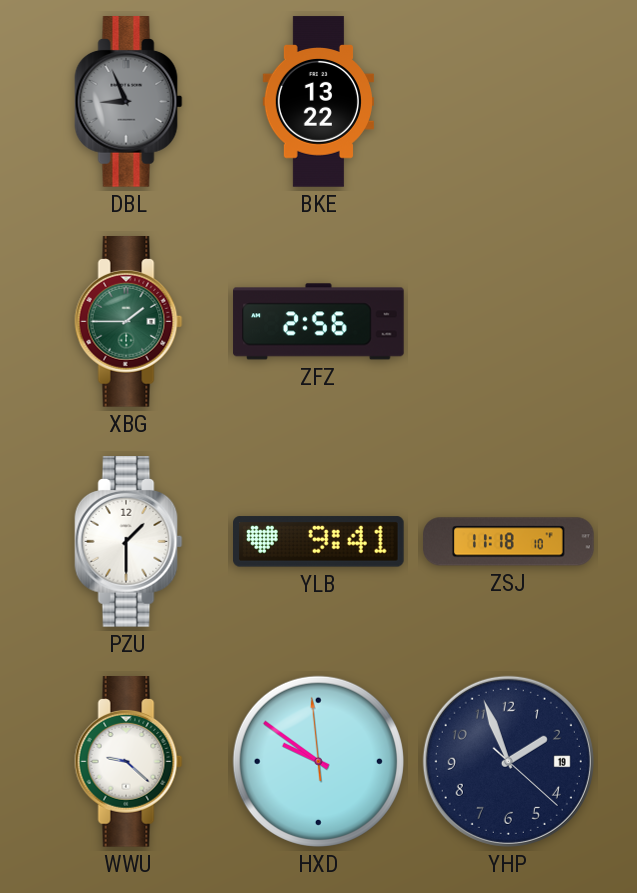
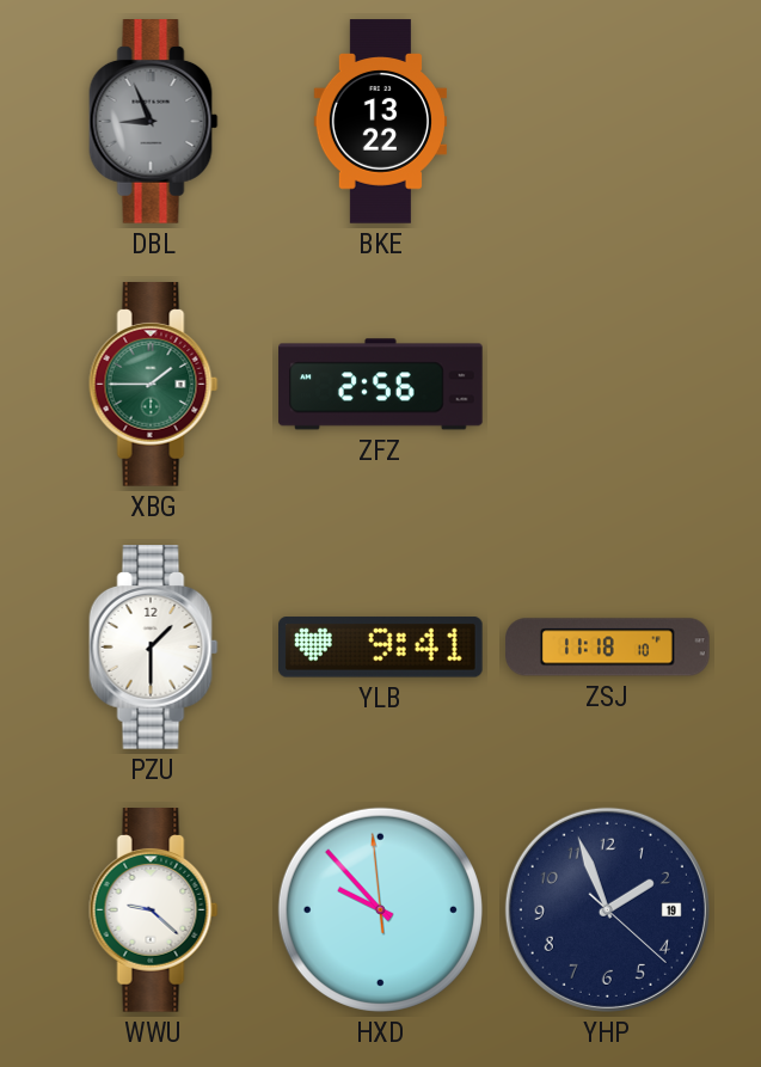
HXD: 9:50 -> 9:52
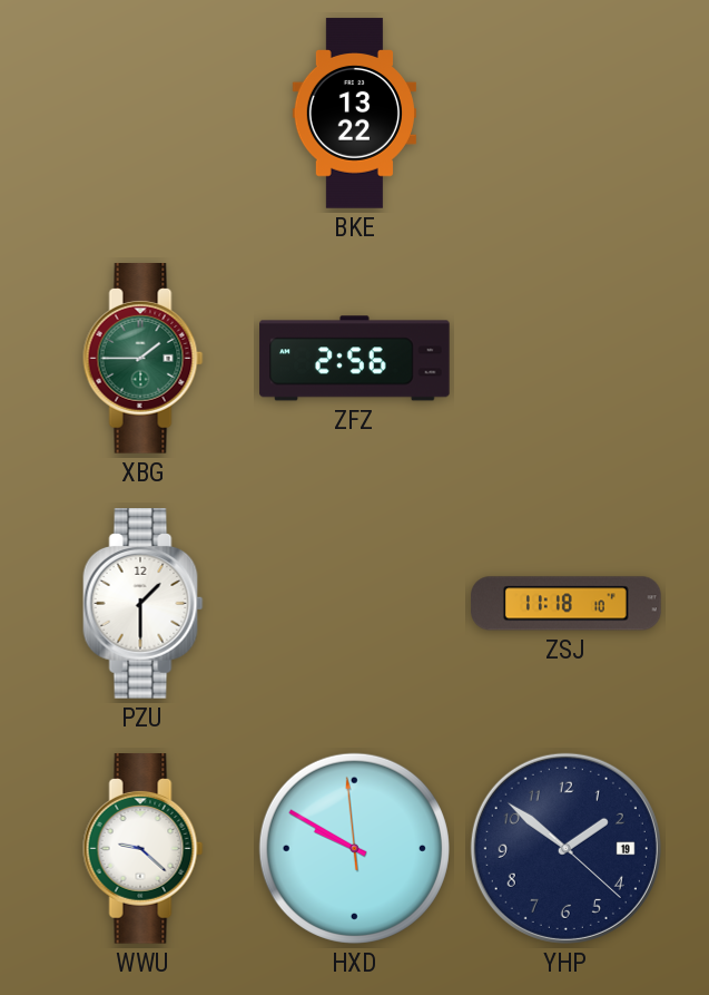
DBL: 8:56 -> none
YLB: 9:41 -> none
HXD: 9:52 -> 9:49
YHP: 1:56 -> 1:51
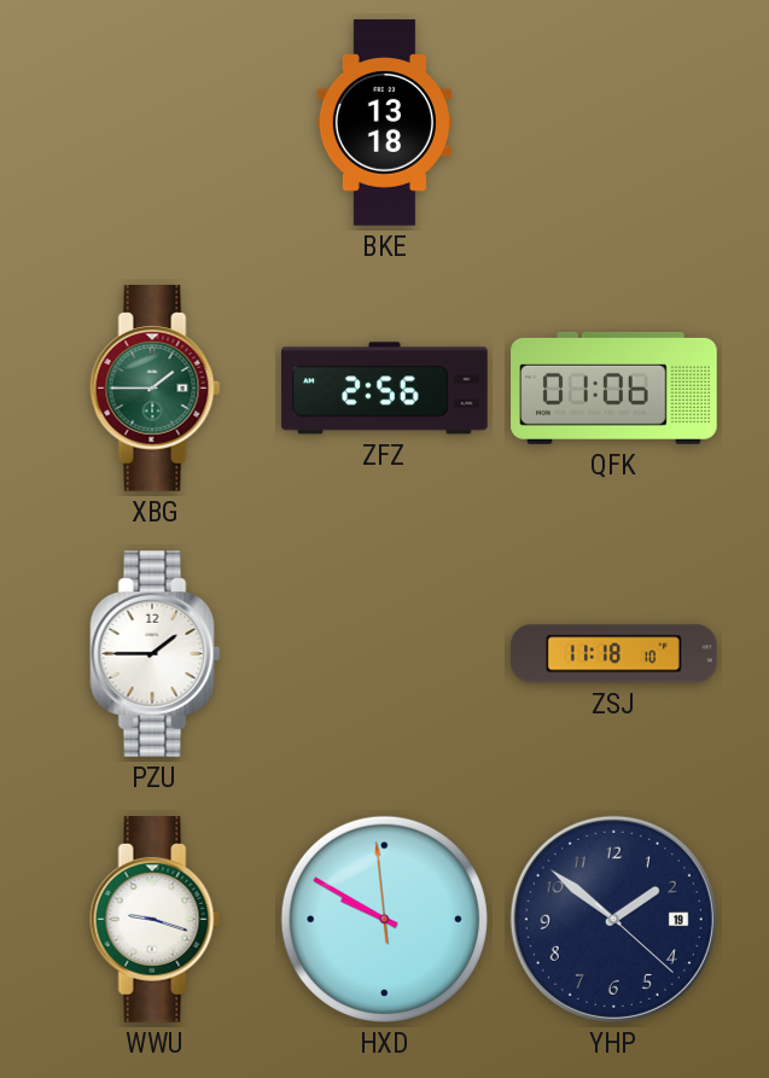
BKE: 13:22 -> 13:18
QFK: none -> 01:06
PZU: 1:30 -> 1:45
WWU: 9:22 -> 9:18
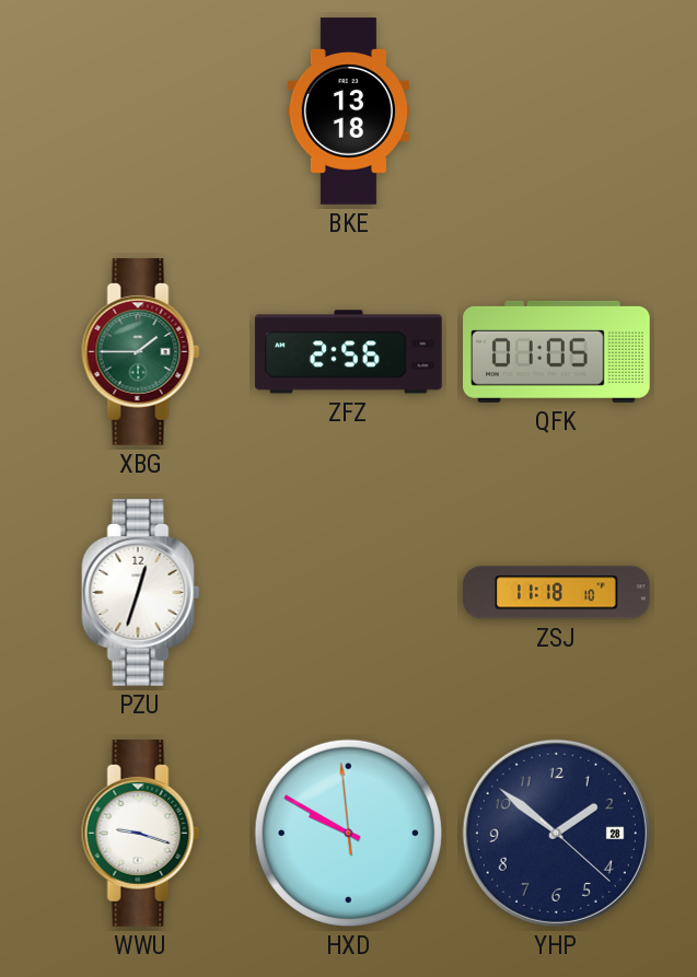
QFK: 01:06 -> 01:05
PZU: 1:45 -> 12:33
YHP date: 19 -> 28
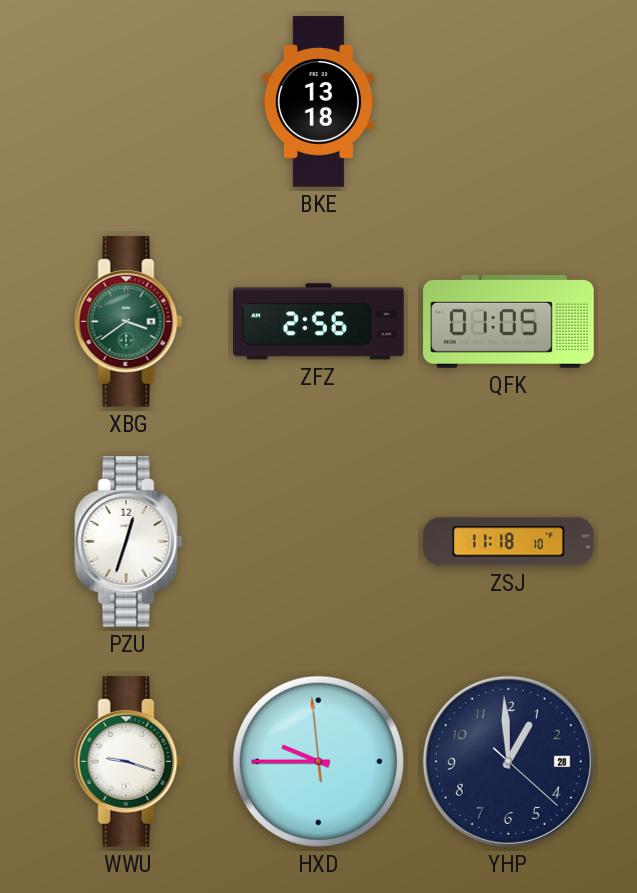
XBG: 1:45 -> 3:39
HXD: 9:49 -> 9:44
YHP: 1:51 -> 12:59
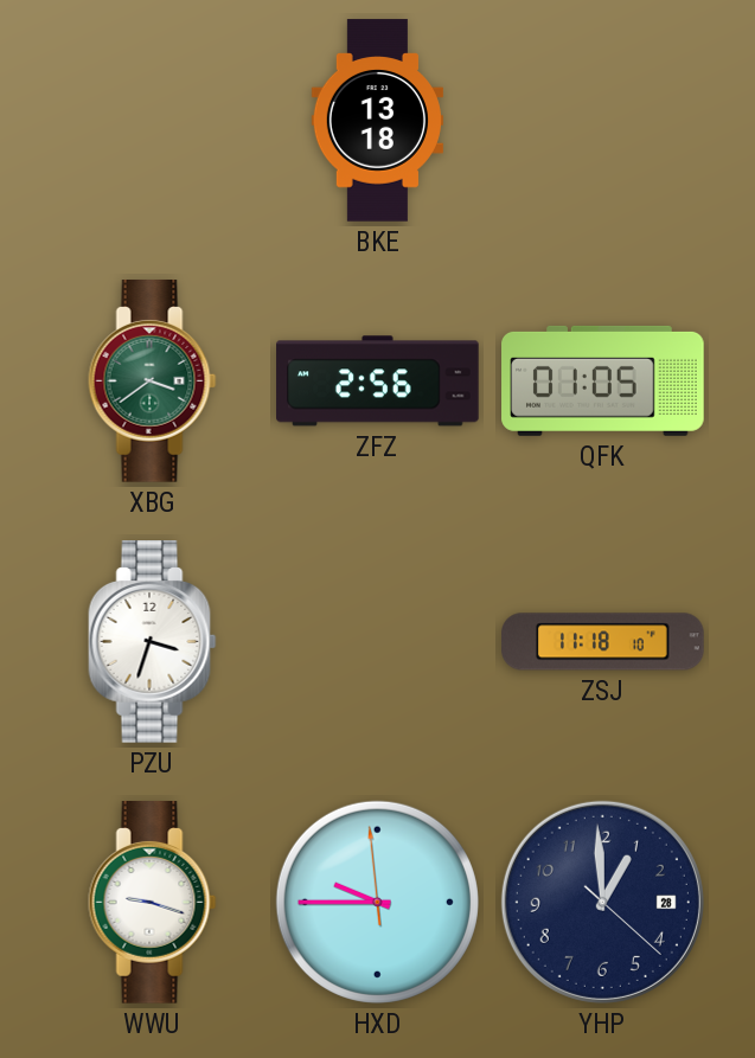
PZU: 12:33 -> 3:33
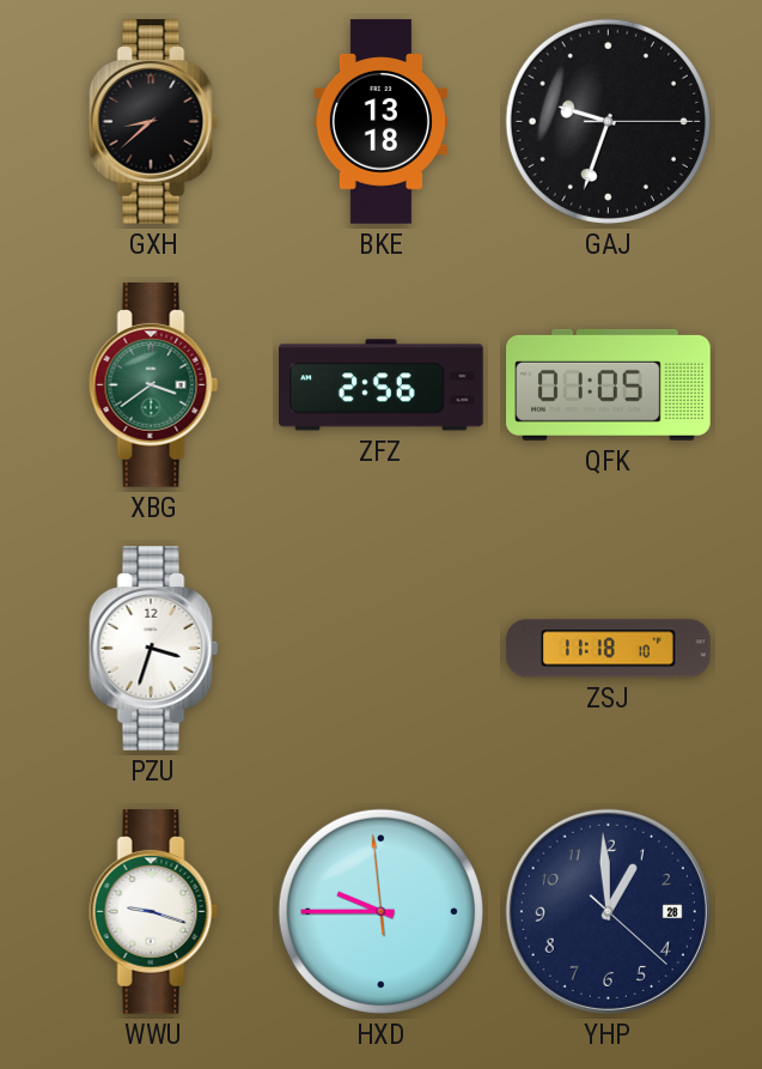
GXH: none -> 8:38
GAJ: none -> 9:33
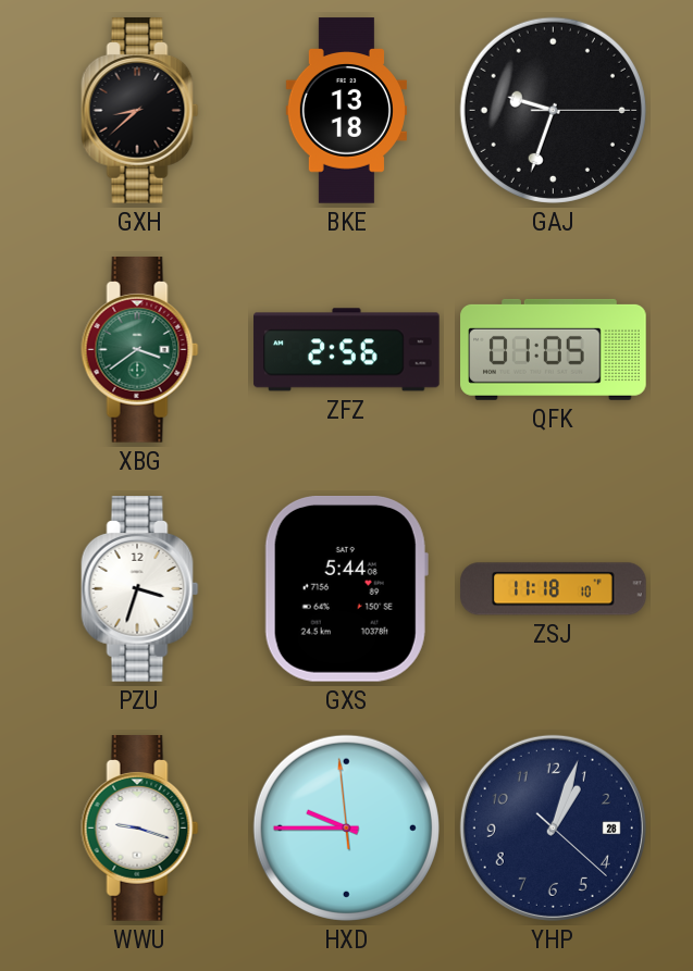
GXS: none -> 5:44
YHP: 12:59 -> 1:03
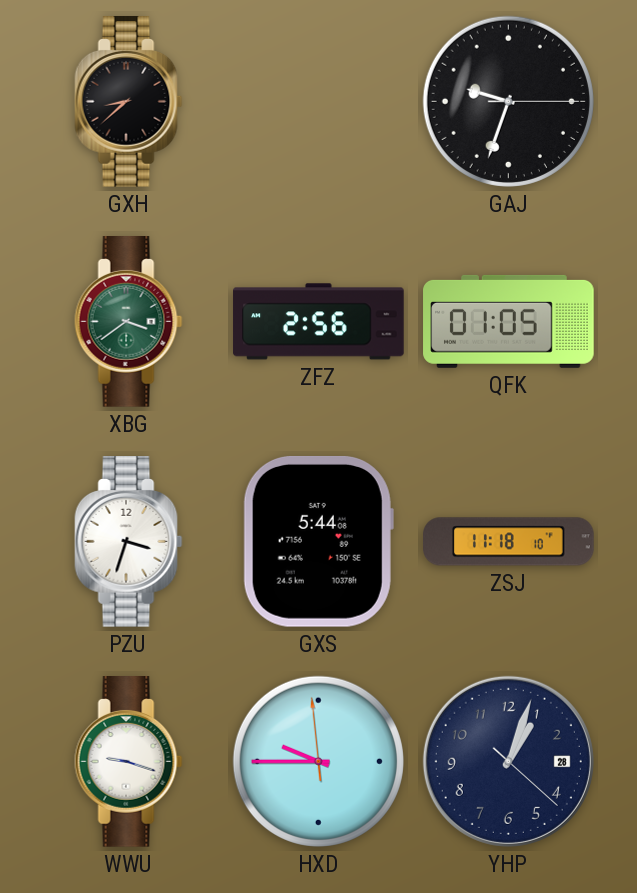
BKE: 13:18 -> none
